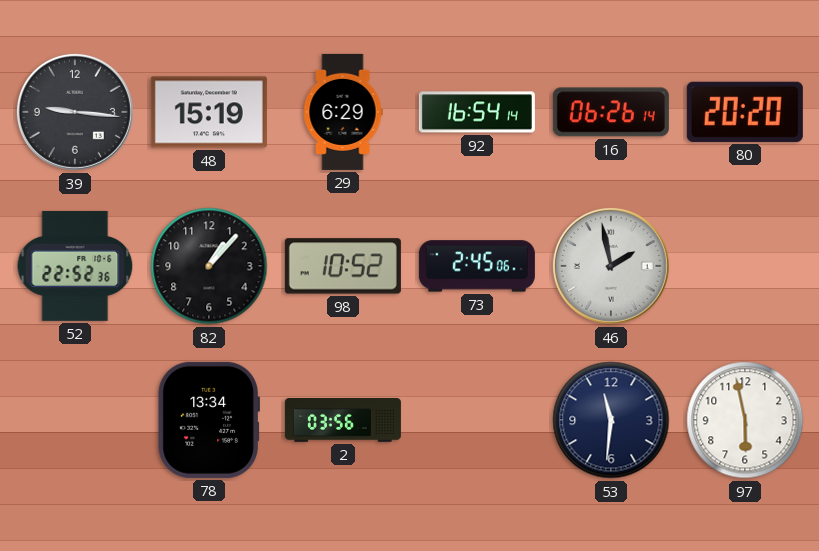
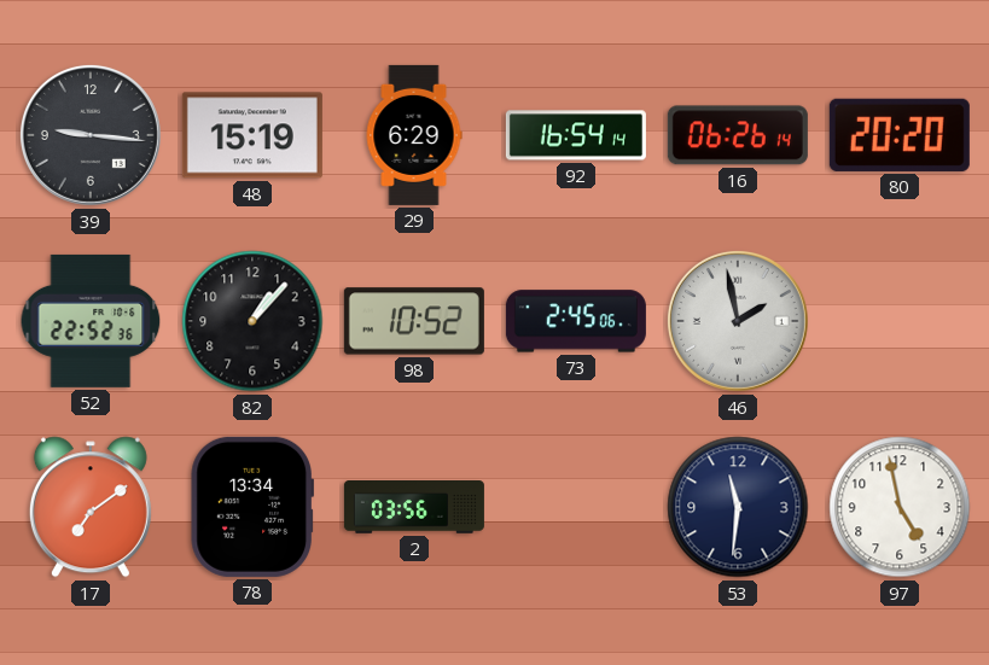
17: none -> 7:09
97: 5:58 -> 4:58
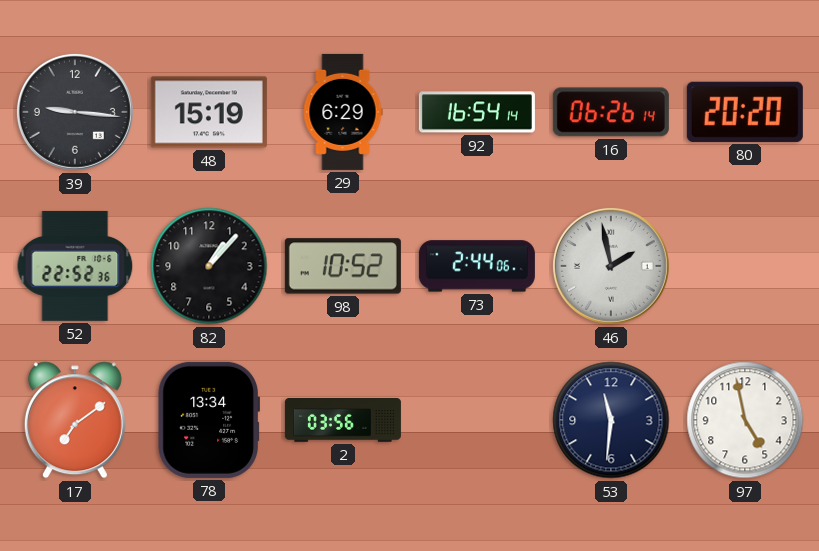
73: 2:45 -> 2:44
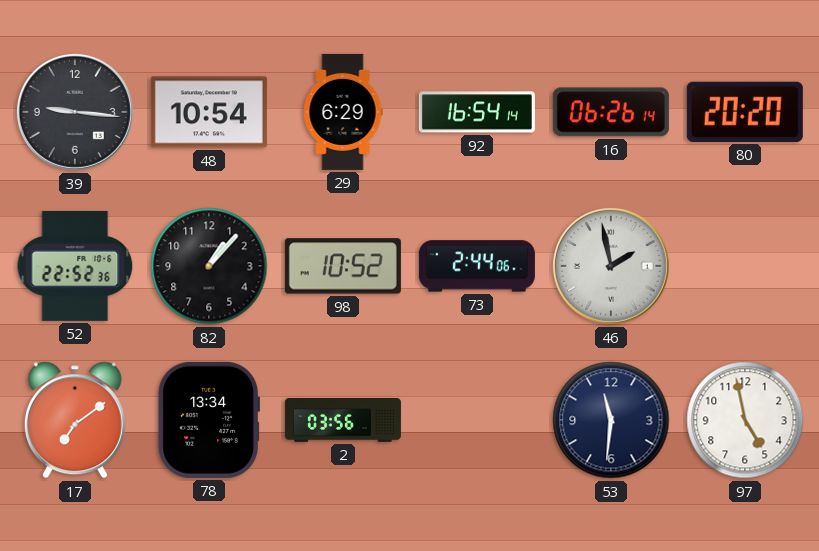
48: 15:19 -> 10:54
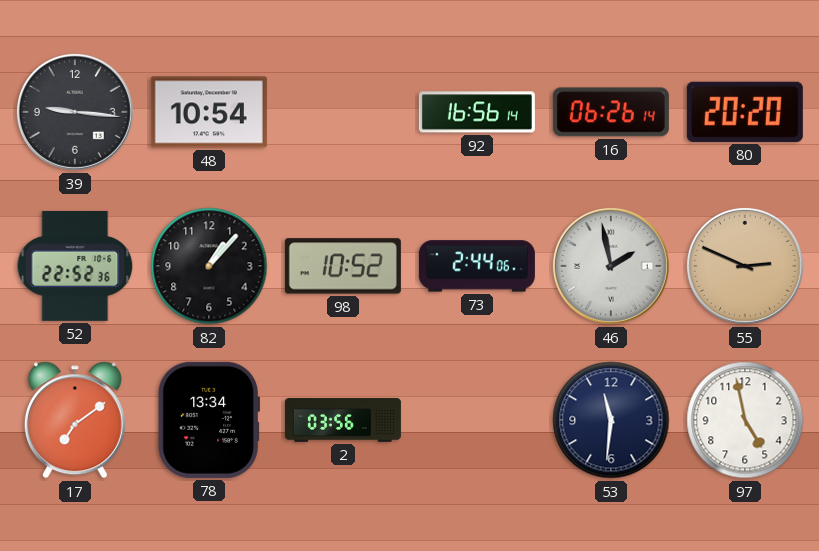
29: 6:29 -> none
92: 16:54 -> 16:56
55: none -> 2:49
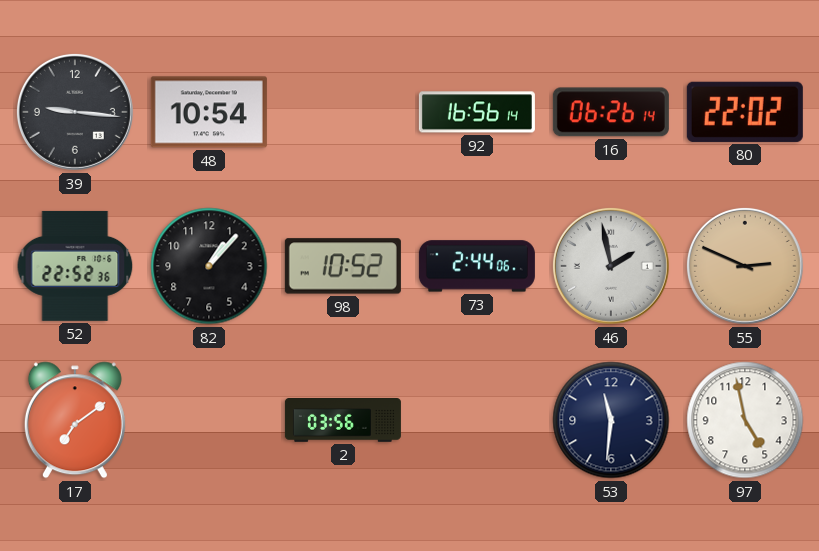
80: 20:20 -> 22:02
78: 13:34 -> none
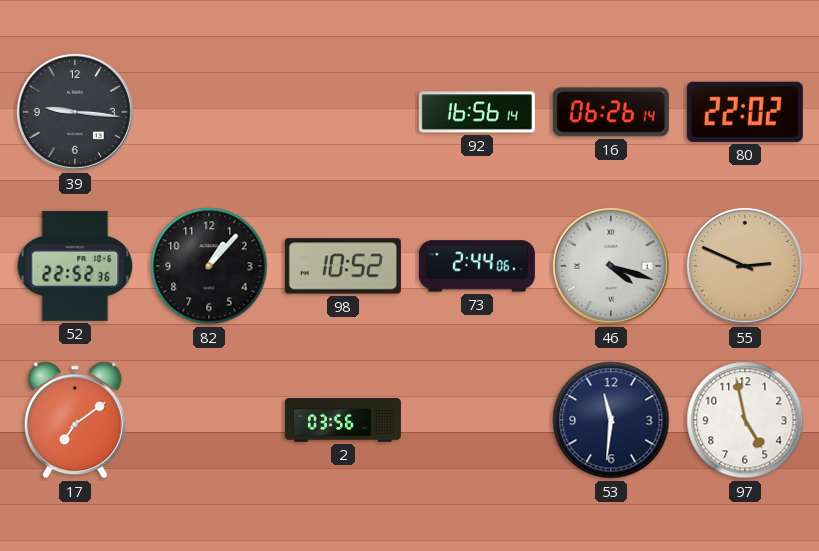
48: 10:54 -> none
46: 1:58 -> 4:18
